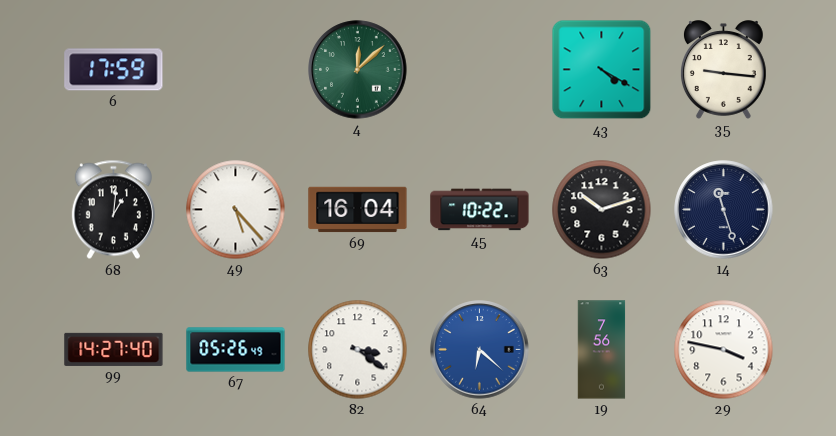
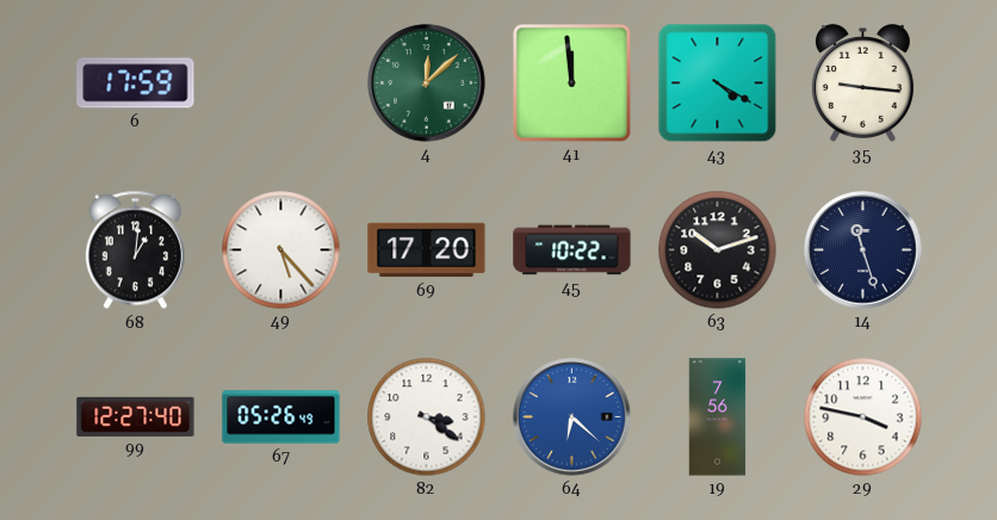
41: none -> 11:59
69: 16:04 -> 17:20
99: 14:27 -> 12:27
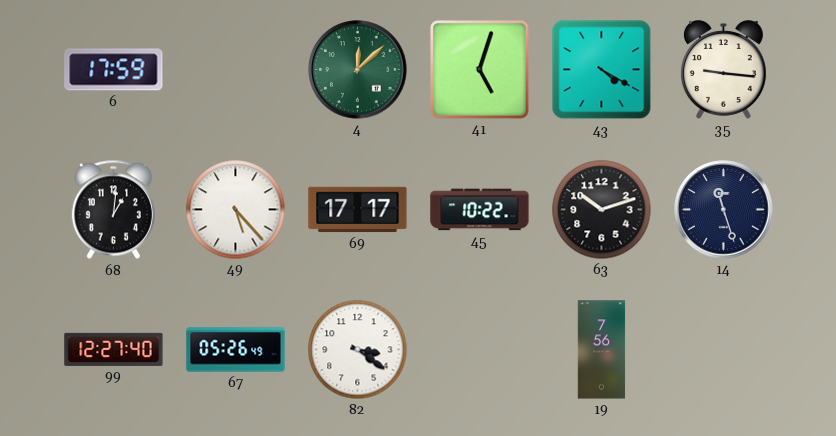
41: 11:59 -> 5:03
69: 17:20 -> 17:17
64: 6:22 -> none
29: 3:47 -> none
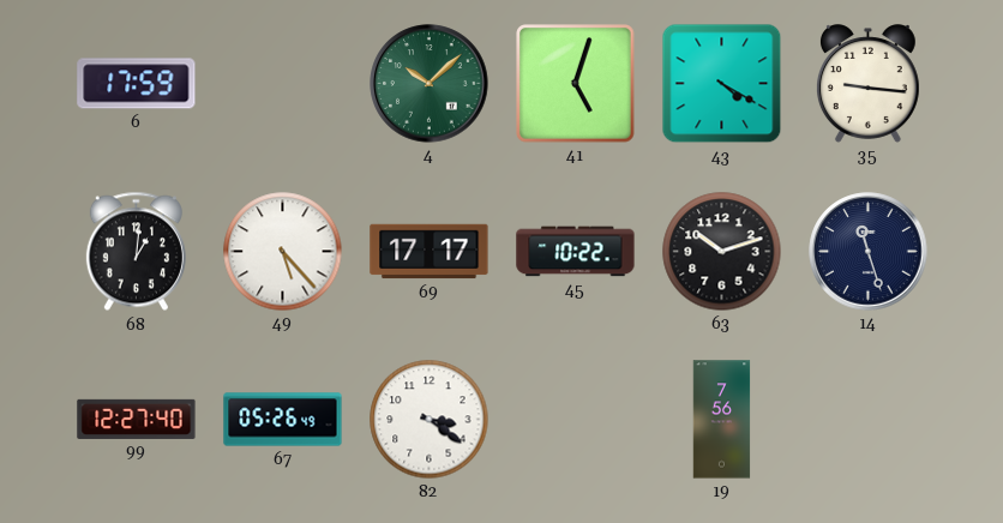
4: 12:08 -> 10:08
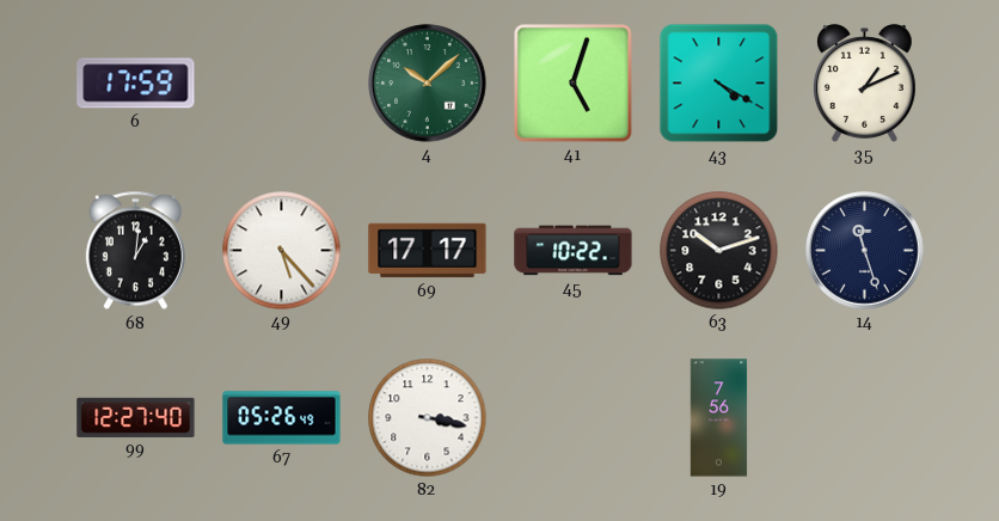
35: 9:16 -> 1:11
82: 3:21 -> 3:17
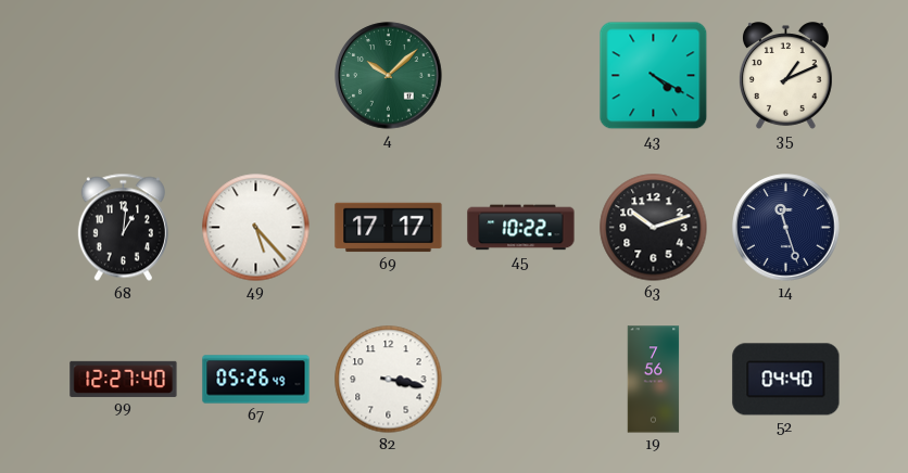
6: 17:59 -> none
41: 5:03 -> none
52: none -> 04:40
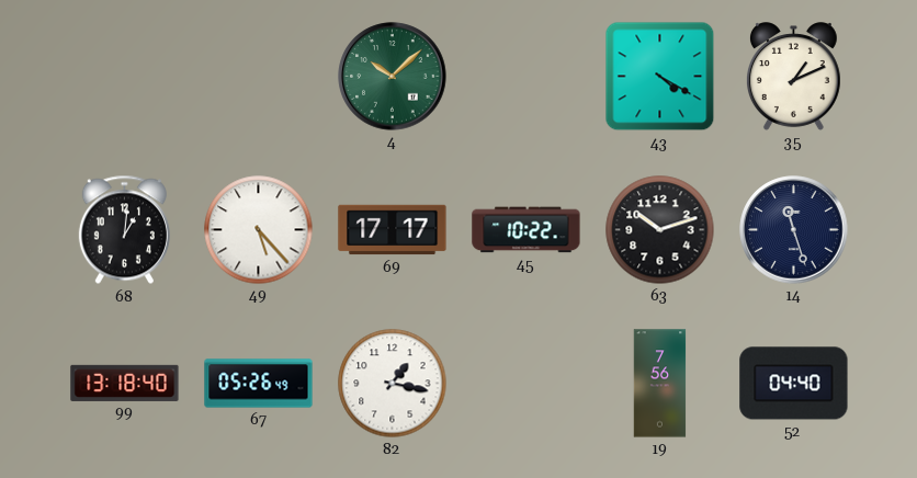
99: 12:27 -> 13:18
82: 3:17 -> 1:17
